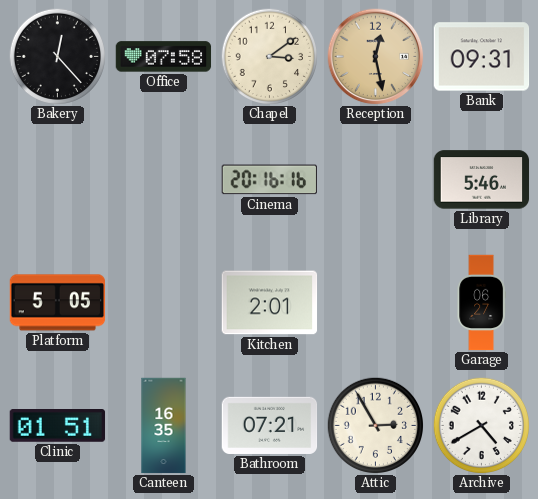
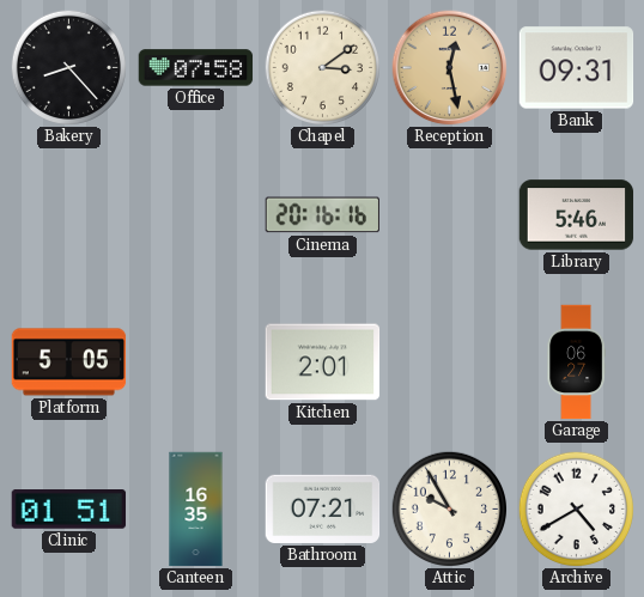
Bakery: 12:23 -> 8:23
Attic: 2:55 -> 9:55
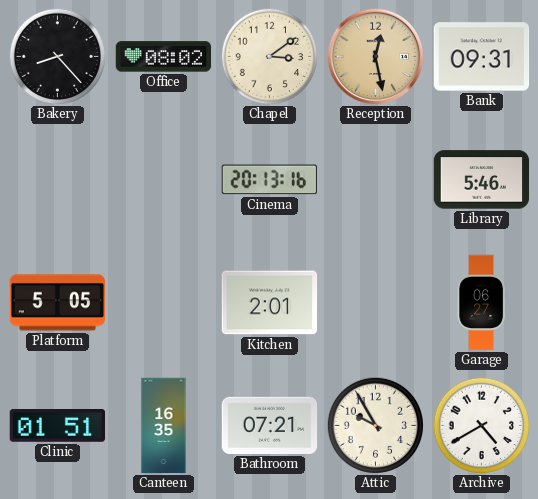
Office: 07:58 -> 08:02
Cinema: 20:16 -> 20:13
